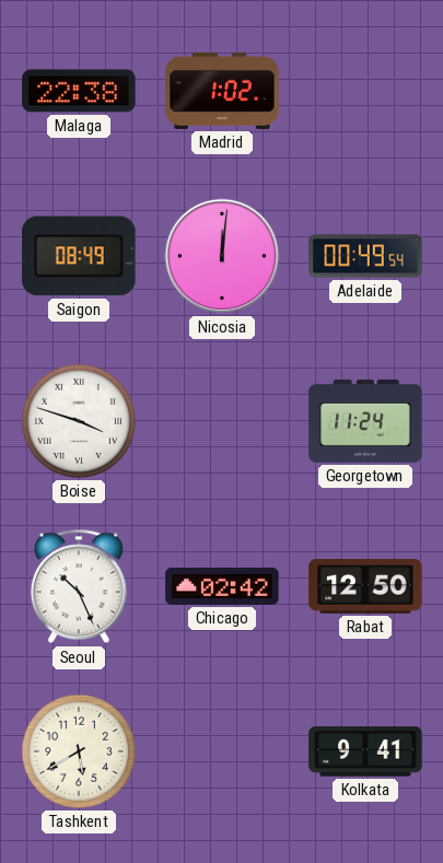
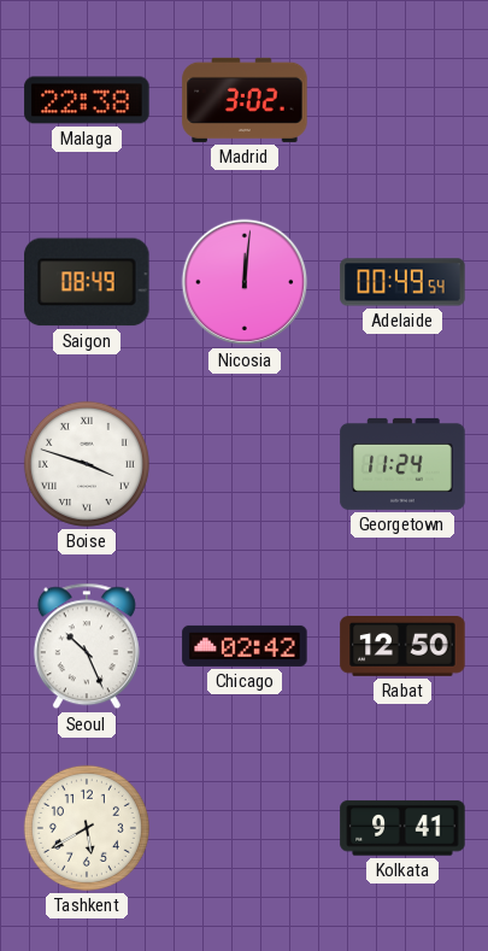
Madrid: 1:02 -> 3:02
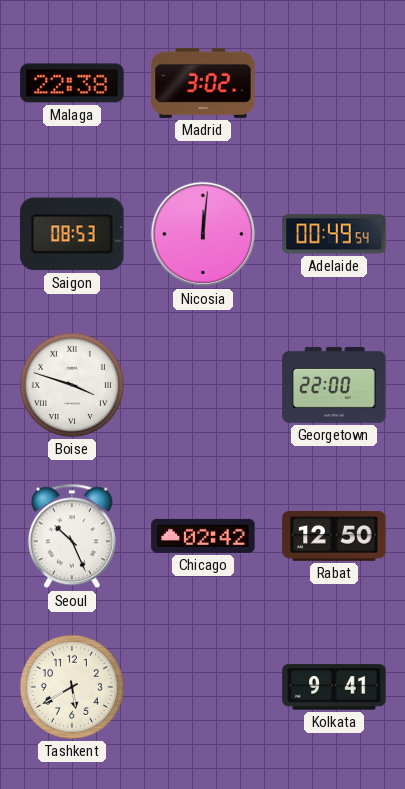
Saigon: 08:49 -> 08:53
Georgetown: 11:24 -> 22:00
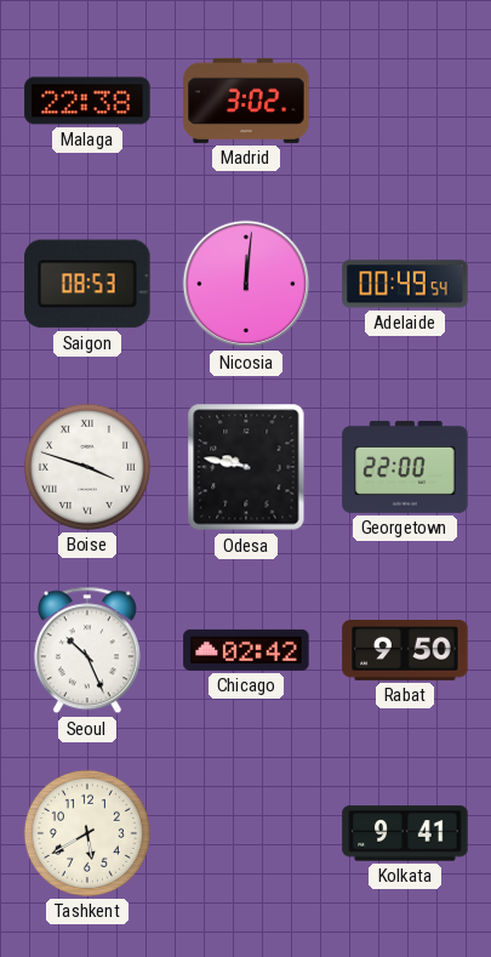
Odesa: none -> 9:47
Rabat: 12:50 -> 9:50
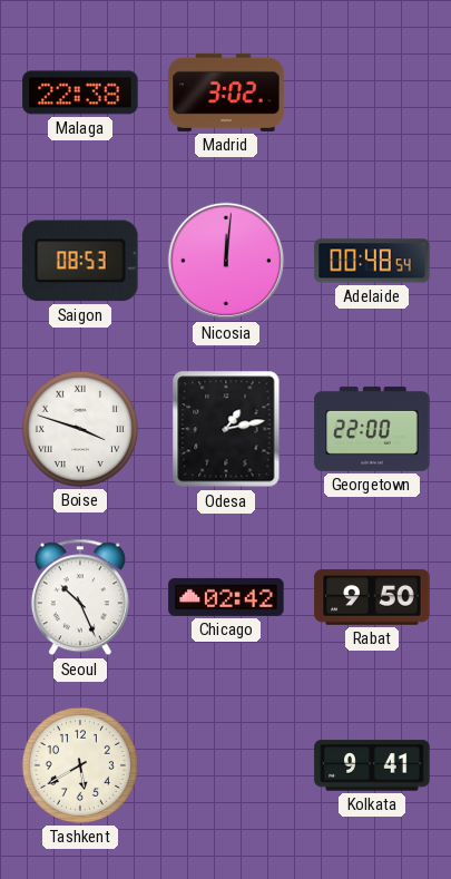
Adelaide: 00:49 -> 00:48
Odesa: 9:47 -> 1:13
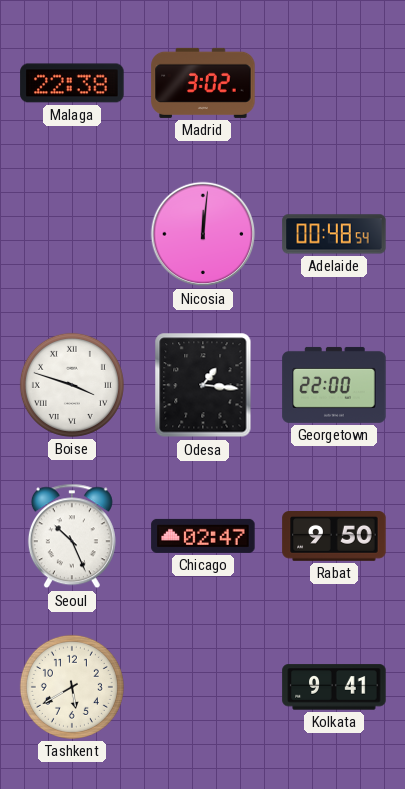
Saigon: 08:53 -> none
Odesa: 1:13 -> 1:16
Chicago: 02:42 -> 02:47
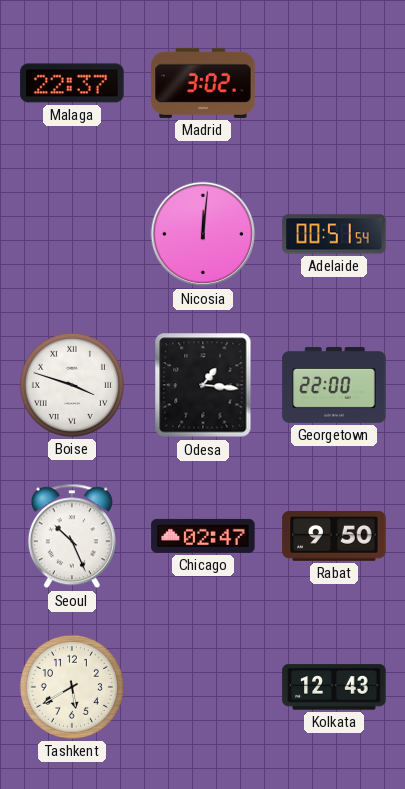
Malaga: 22:38 -> 22:37
Adelaide: 00:48 -> 00:51
Kolkata: 9:41 -> 12:43
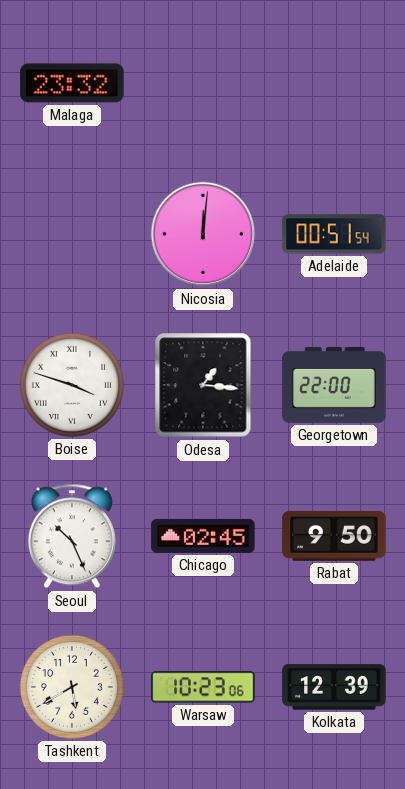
Malaga: 22:37 -> 23:32
Madrid: 3:02 -> none
Chicago: 02:47 -> 02:45
Warsaw: none -> 10:23
Kolkata: 12:43 -> 12:39
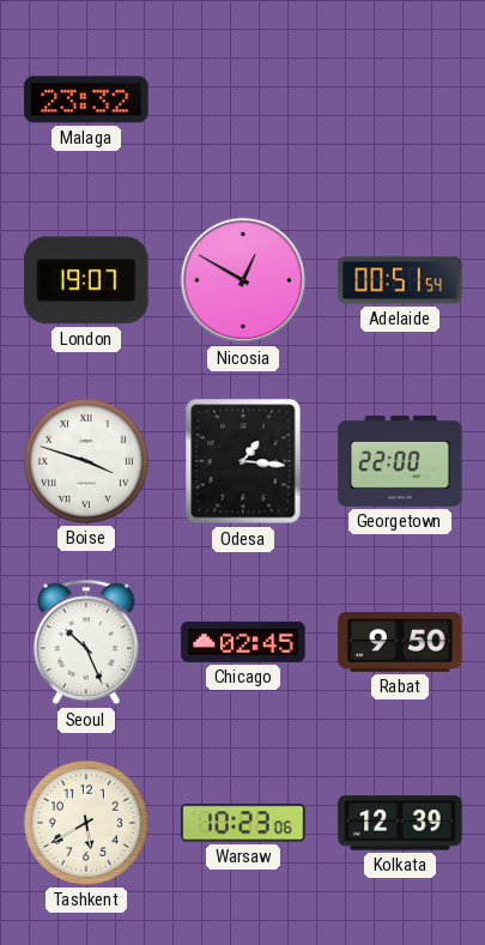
London: none -> 19:07
Nicosia: 12:01 -> 12:50
